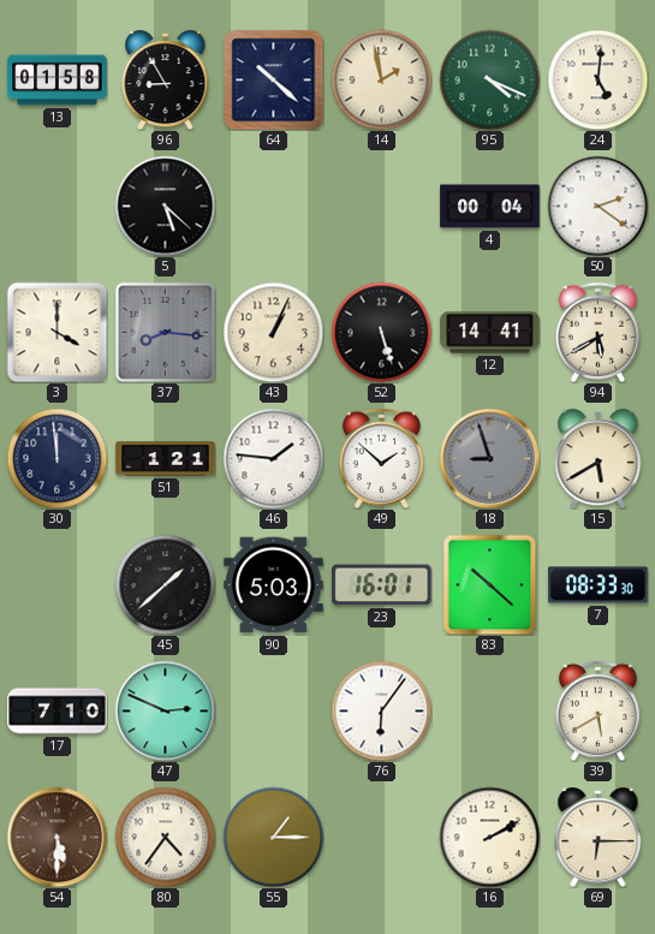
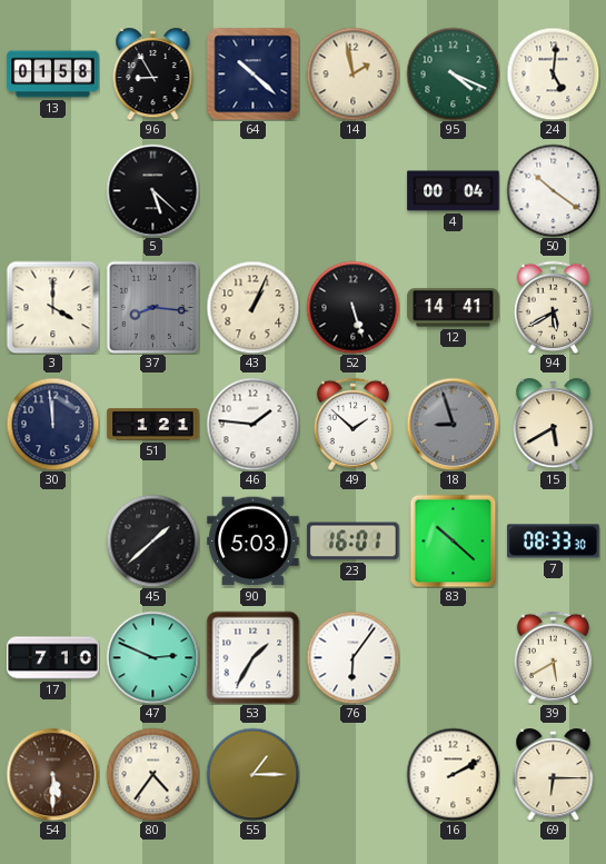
50: 2:21 -> 10:21
53: none -> 1:35
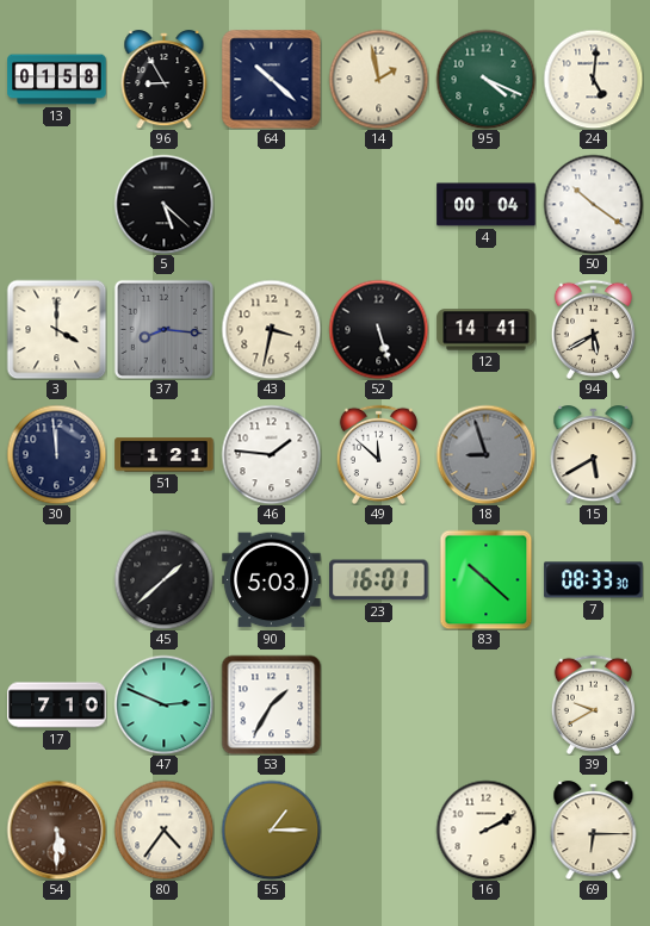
43: 1:04 -> 3:32
49: 1:52 -> 11:52
76: 6:06 -> none
39: 5:40 -> 9:40
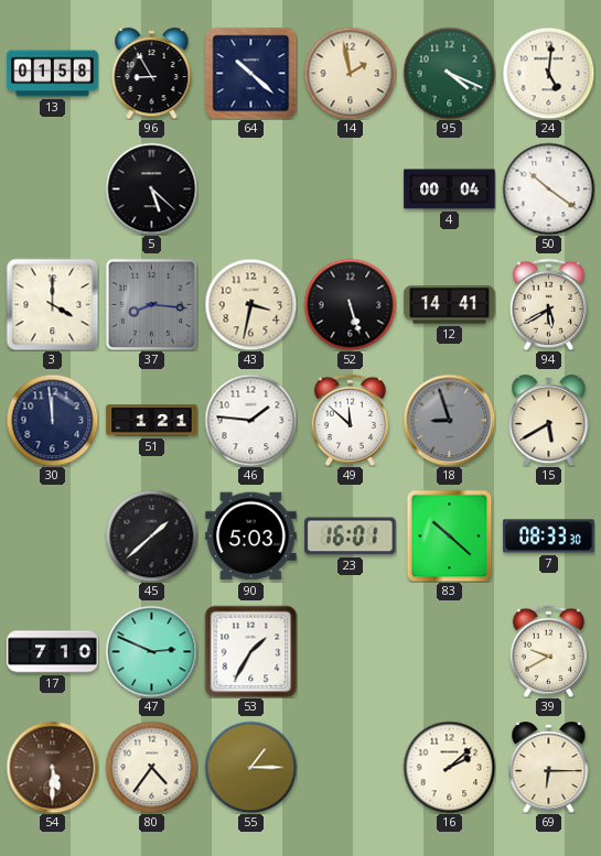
16: 2:10 -> 2:08
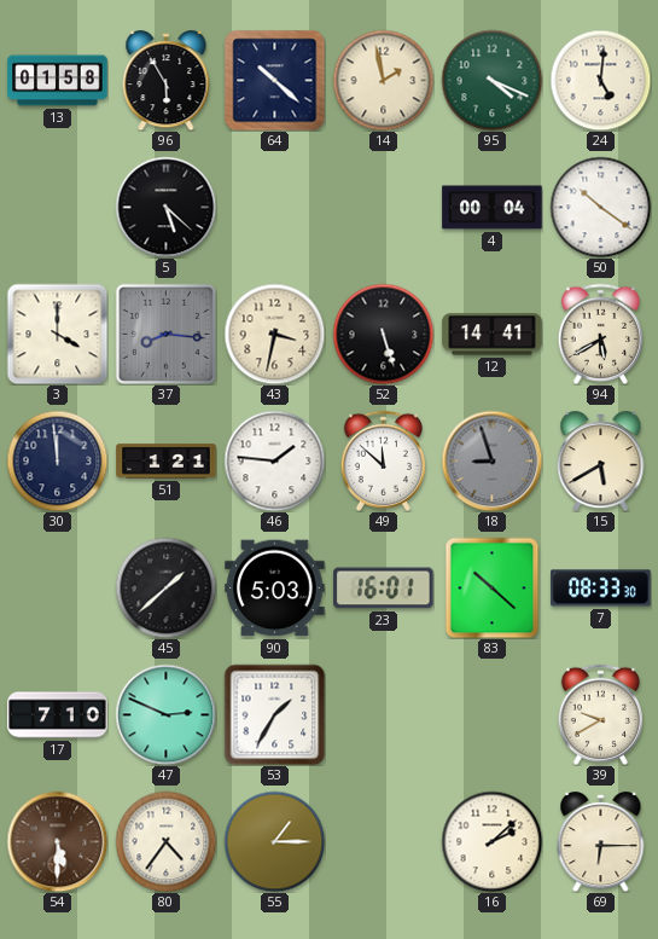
96: 8:55 -> 5:55
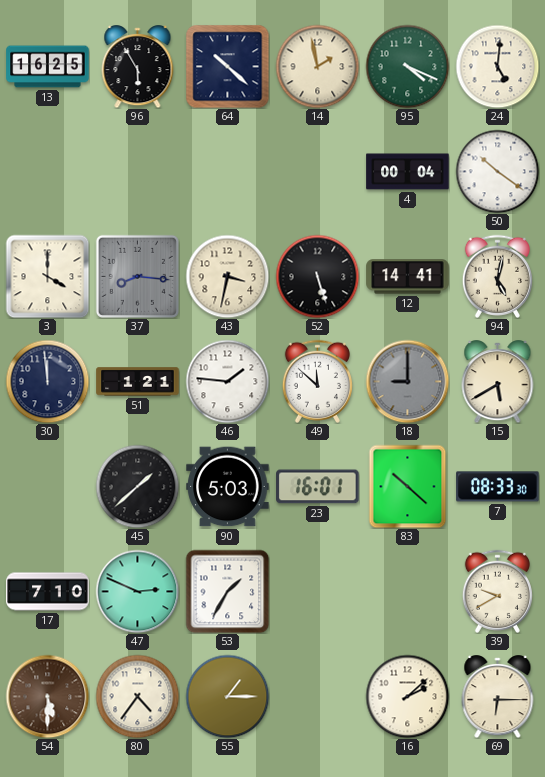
13: 01:58 -> 16:25
5: 5:22 -> none
94: 5:40 -> 5:02
18: 8:57 -> 9:00
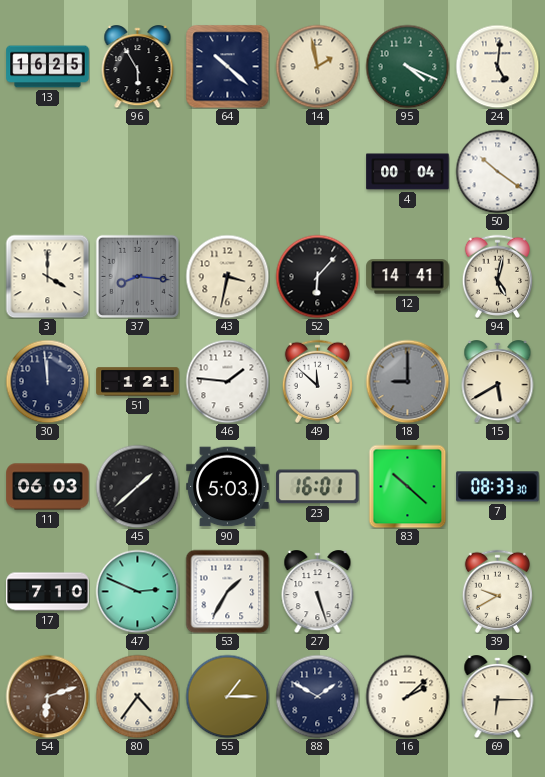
52: 5:27 -> 6:07
11: none -> 06:03
27: none -> 5:27
54: 5:30 -> 6:12
88: none -> 1:50
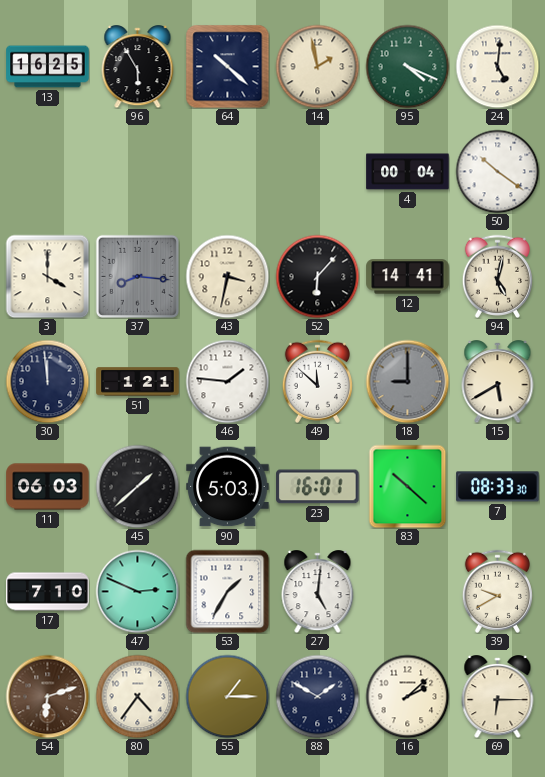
27: 5:27 -> 5:01
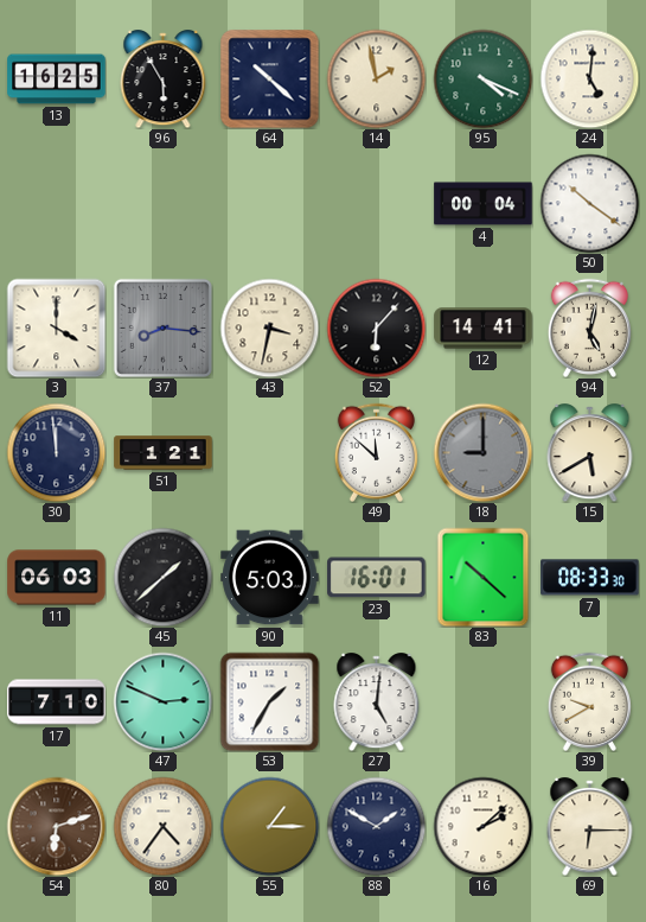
46: 1:46 -> none
